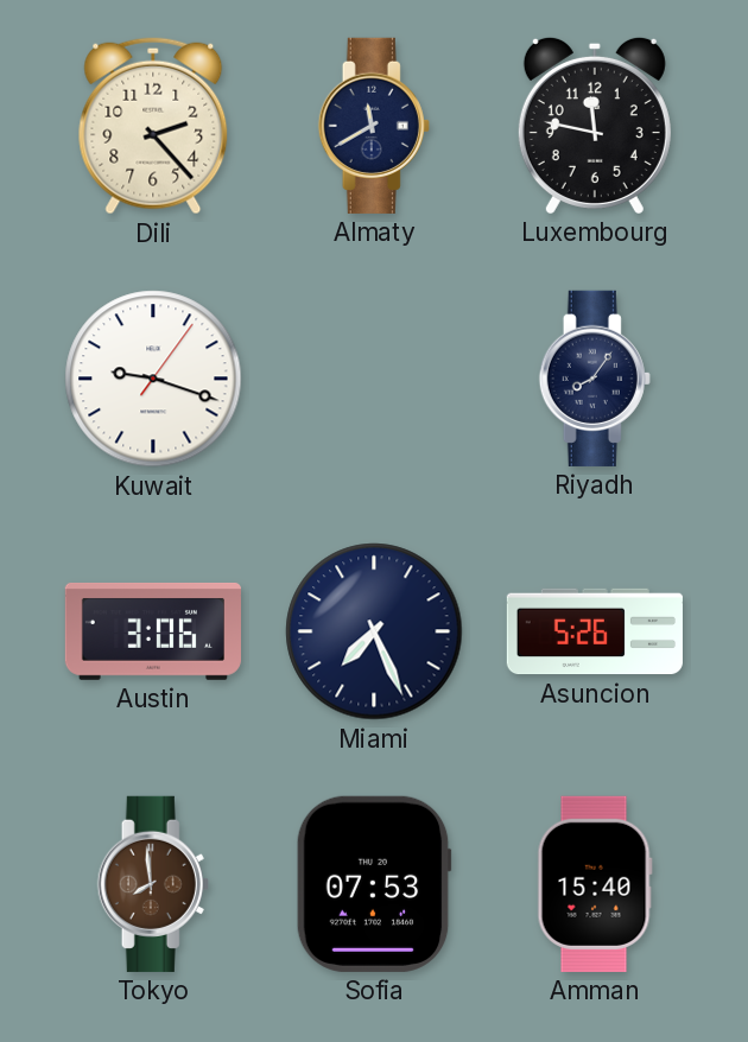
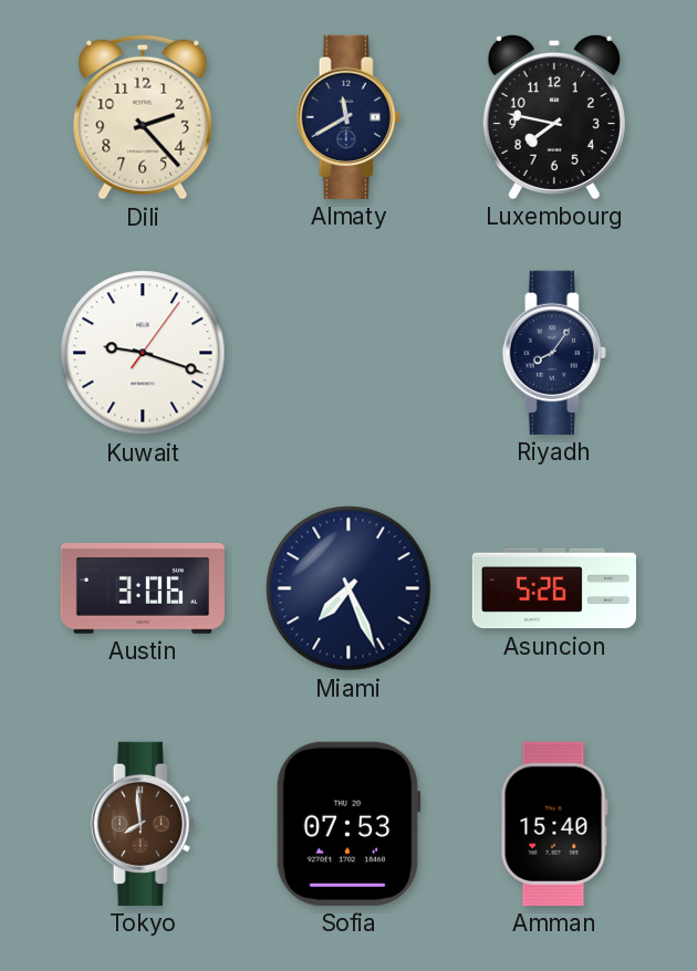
Luxembourg: 11:47 -> 7:47
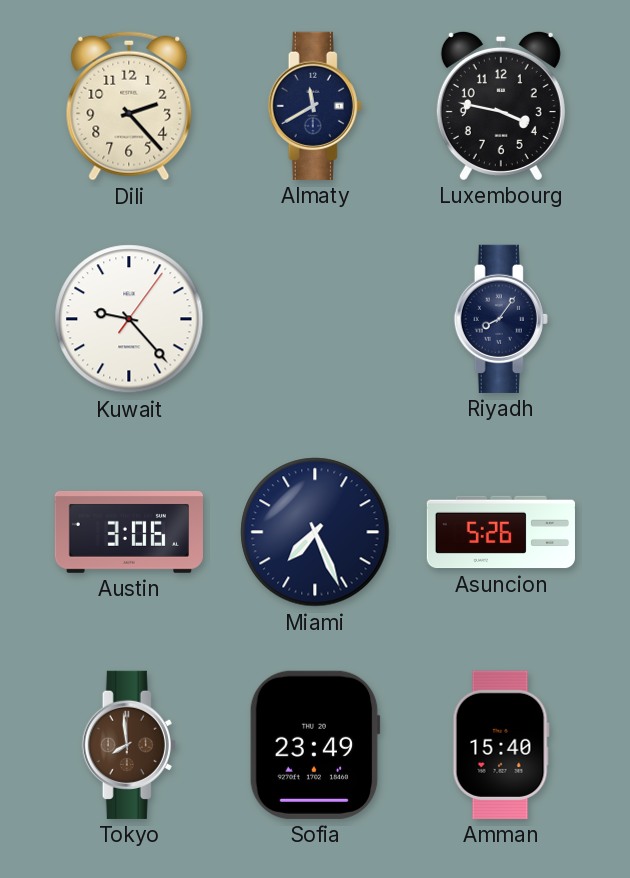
Luxembourg: 7:47 -> 3:47
Kuwait: 9:18 -> 9:23
Sofia: 07:53 -> 23:49
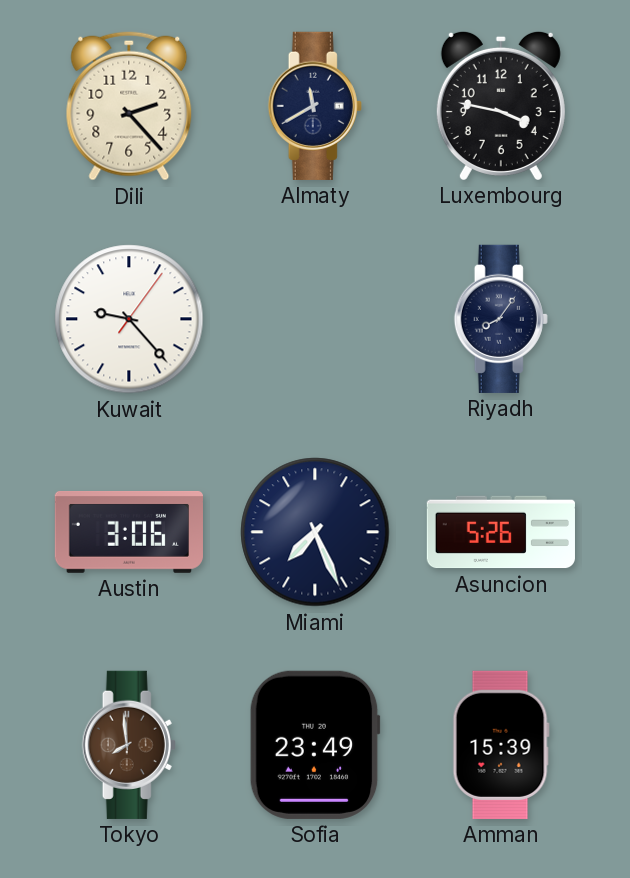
Amman: 15:40 -> 15:39
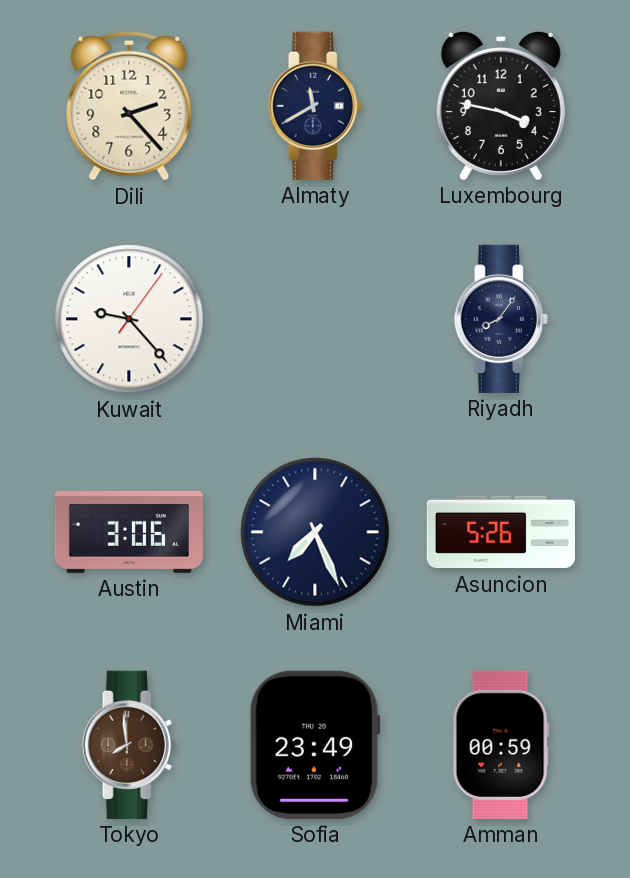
Amman: 15:39 -> 00:59
